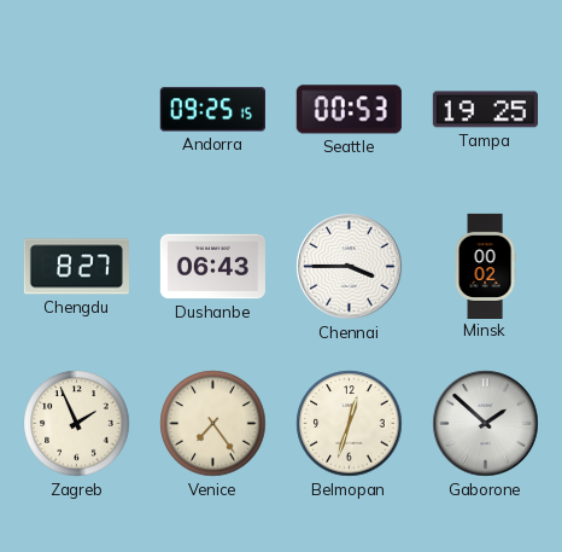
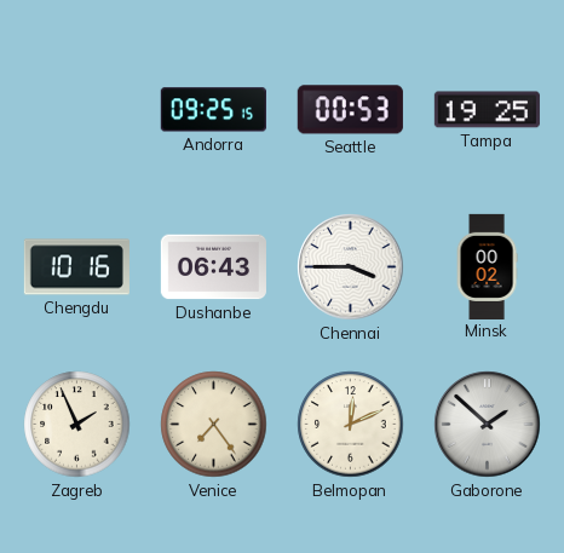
Chengdu: 8:27 -> 10:16
Belmopan: 12:33 -> 12:11
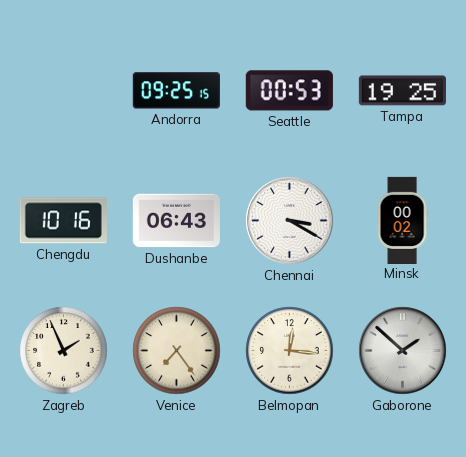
Chennai: 3:45 -> 3:20
Belmopan: 12:11 -> 12:16
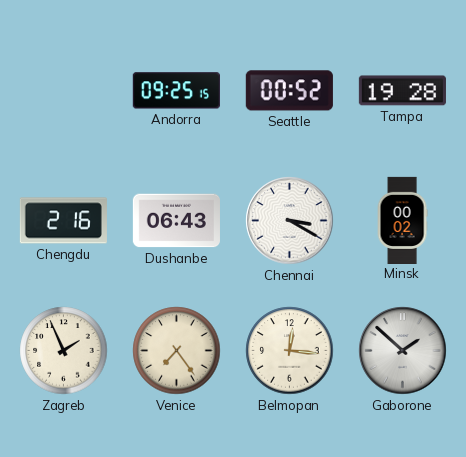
Seattle: 00:53 -> 00:52
Tampa: 19:25 -> 19:28
Chengdu: 10:16 -> 2:16
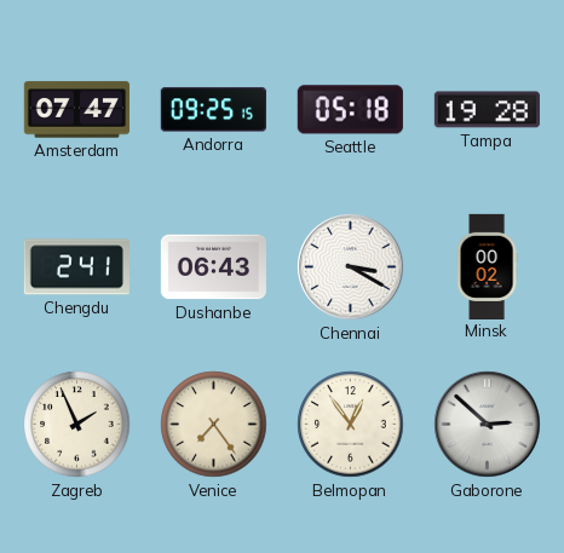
Amsterdam: none -> 07:47
Seattle: 00:52 -> 05:18
Chengdu: 2:16 -> 2:41
Belmopan: 12:16 -> 12:54
Gaborone: 1:52 -> 2:52
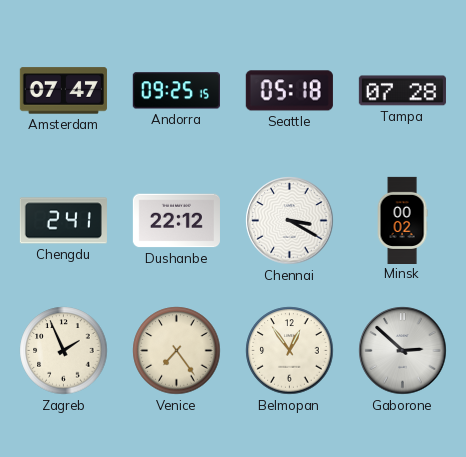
Tampa: 19:28 -> 07:28
Dushanbe: 06:43 -> 22:12
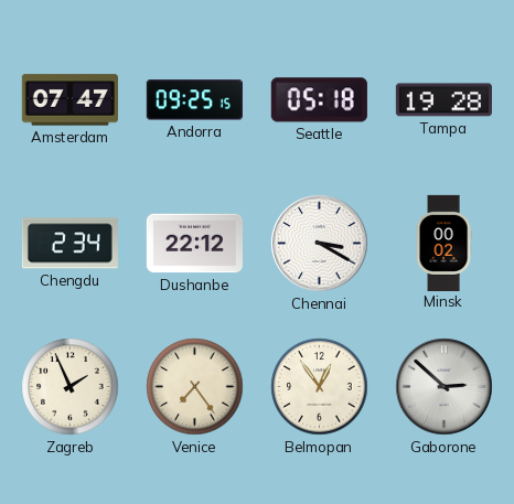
Tampa: 07:28 -> 19:28
Chengdu: 2:41 -> 2:34
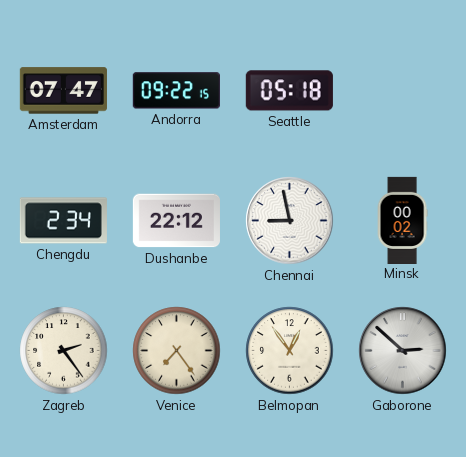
Andorra: 09:25 -> 09:22
Tampa: 19:28 -> none
Chennai: 3:20 -> 8:58
Zagreb: 1:56 -> 2:24
